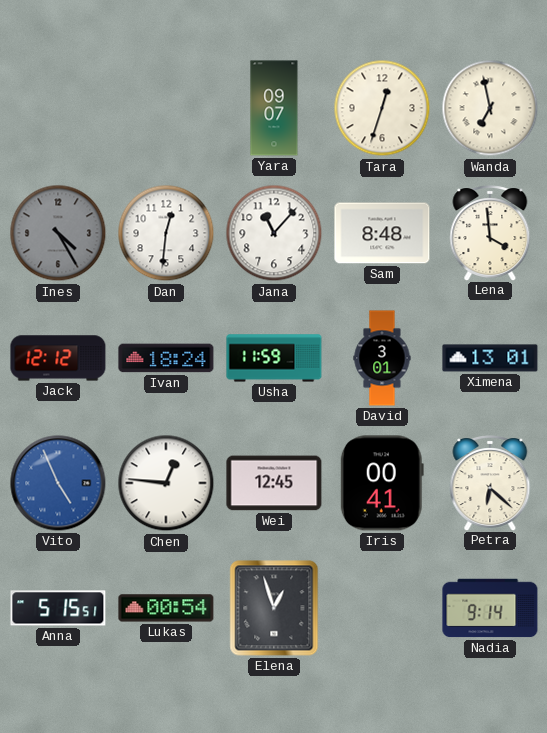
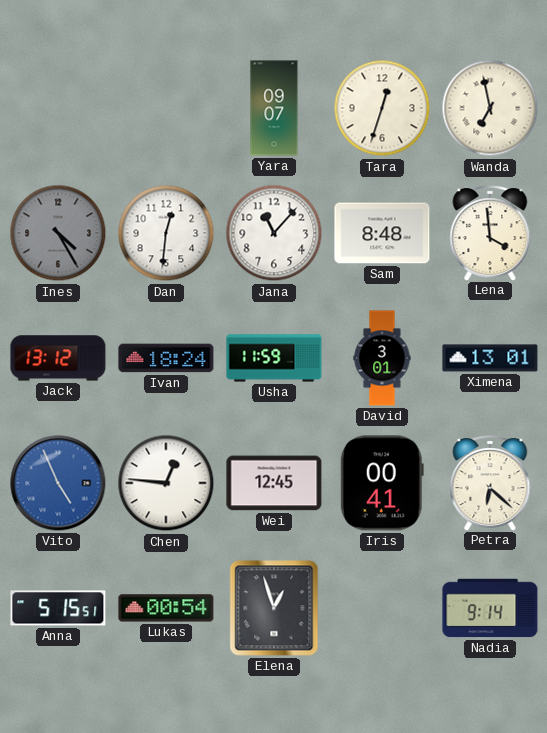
Jack: 12:12 -> 13:12
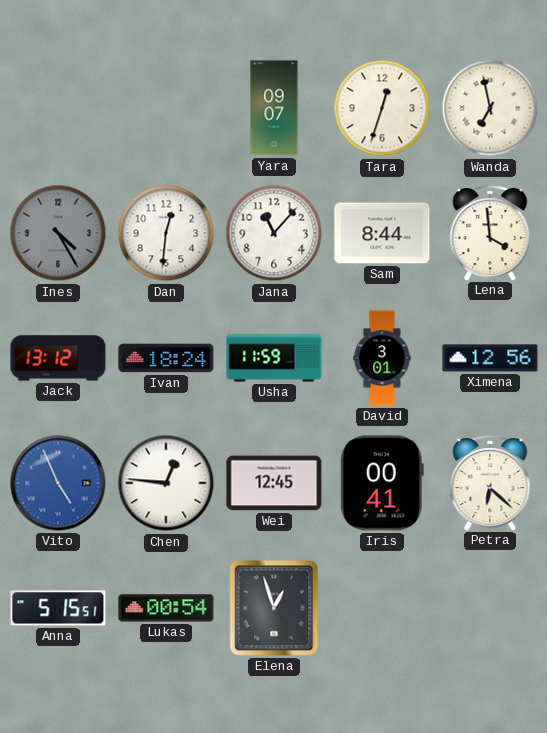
Sam: 8:48 -> 8:44
Ximena: 13:01 -> 12:56
Nadia: 9:14 -> none
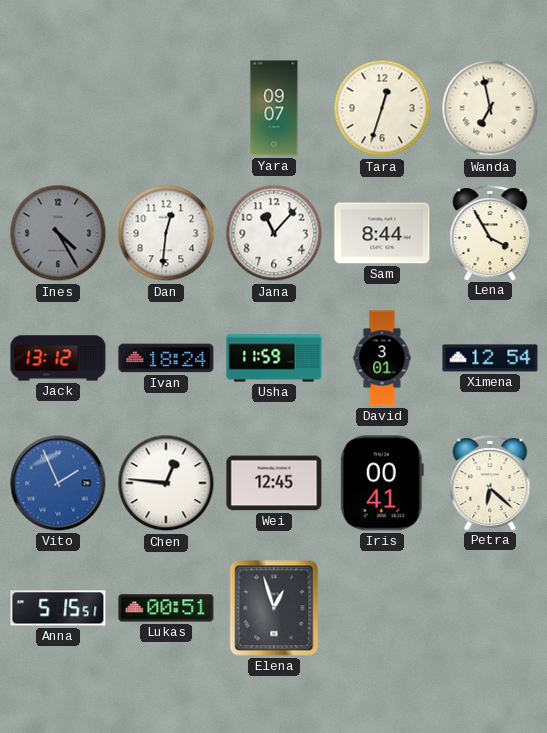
Lena: 3:59 -> 3:55
Ximena: 12:56 -> 12:54
Vito: 4:56 -> 1:56
Lukas: 00:54 -> 00:51
